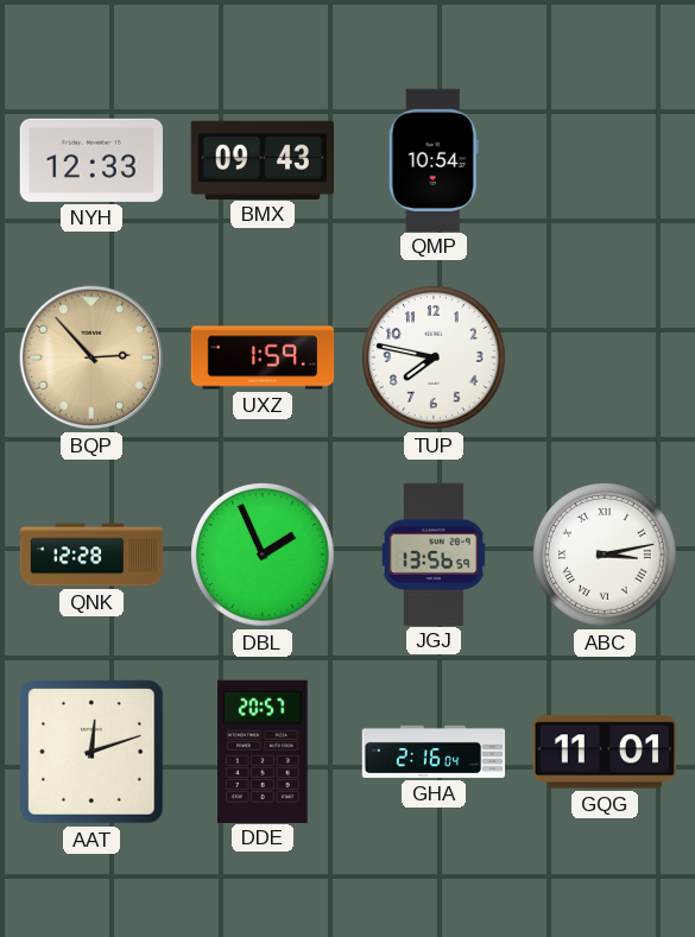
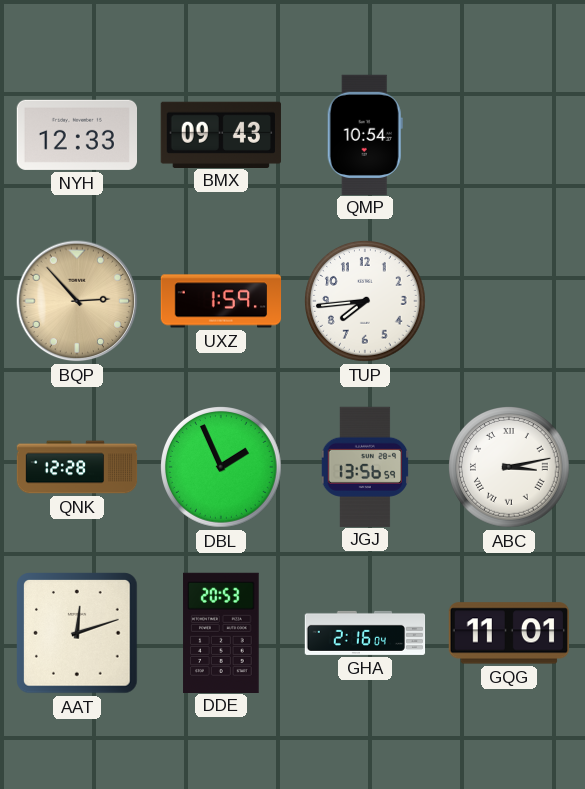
TUP: 7:47 -> 7:44
DDE: 20:57 -> 20:53
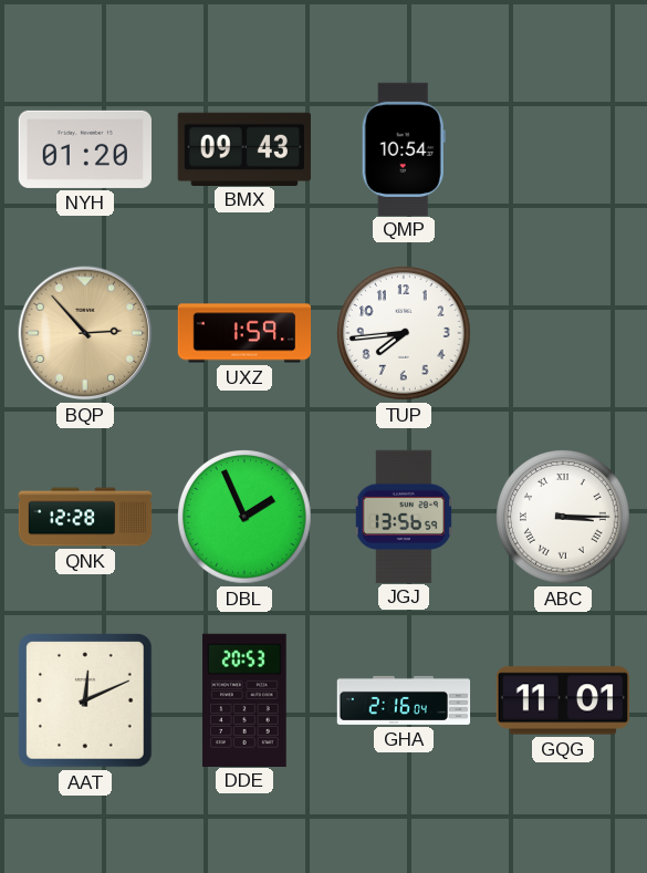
NYH: 12:33 -> 01:20
ABC: 3:13 -> 3:15
AAT: 12:12 -> 12:11
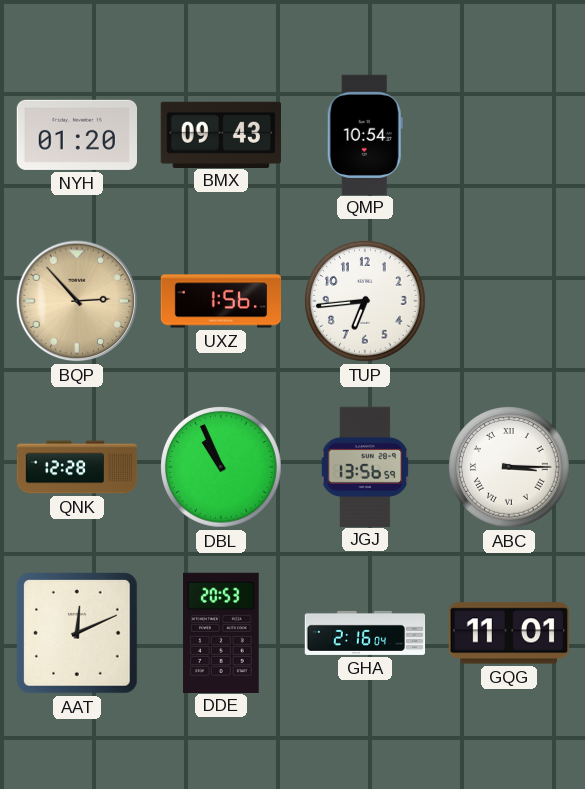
UXZ: 1:59 -> 1:56
TUP: 7:44 -> 6:44
DBL: 1:56 -> 10:56
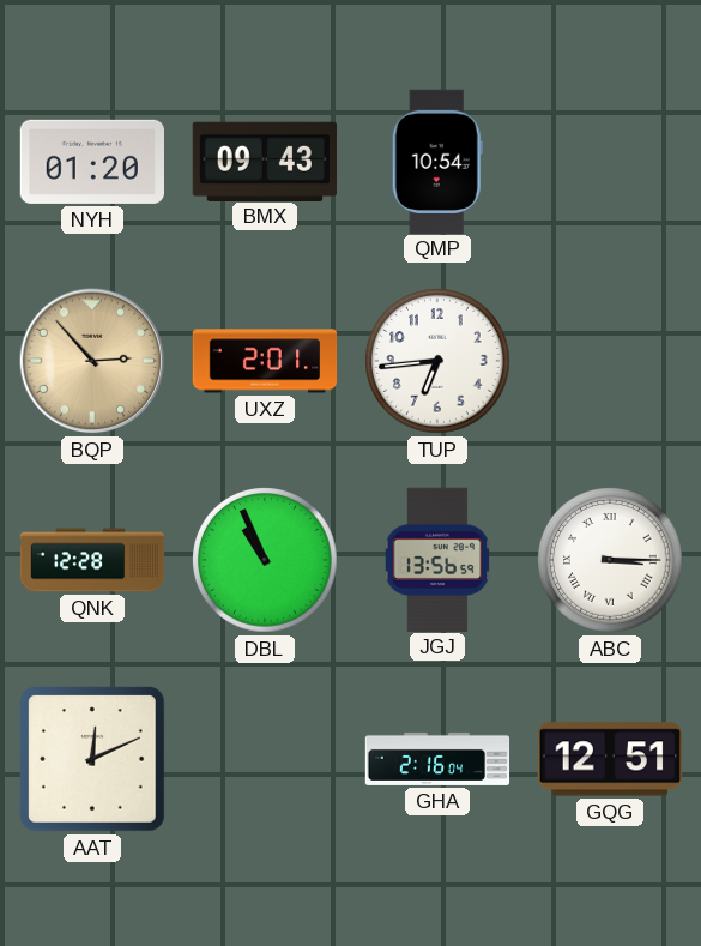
UXZ: 1:56 -> 2:01
DDE: 20:53 -> none
GQG: 11:01 -> 12:51
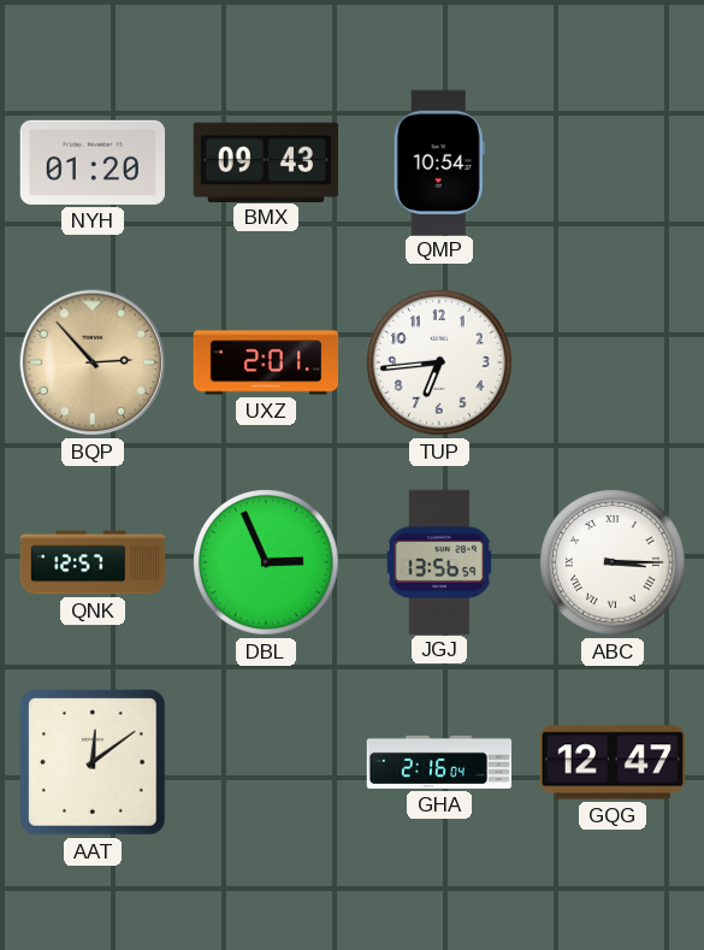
QNK: 12:28 -> 12:57
DBL: 10:56 -> 2:56
AAT: 12:11 -> 12:09
GQG: 12:51 -> 12:47
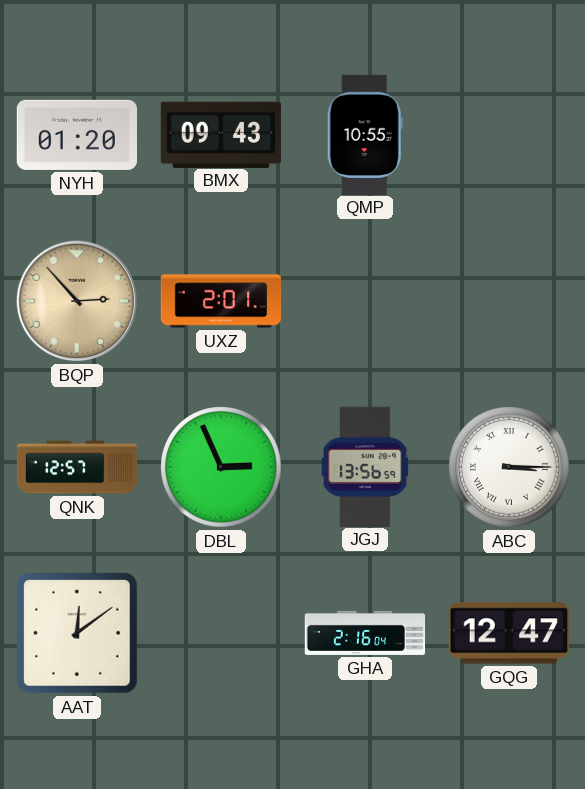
QMP: 10:54 -> 10:55
TUP: 6:44 -> none
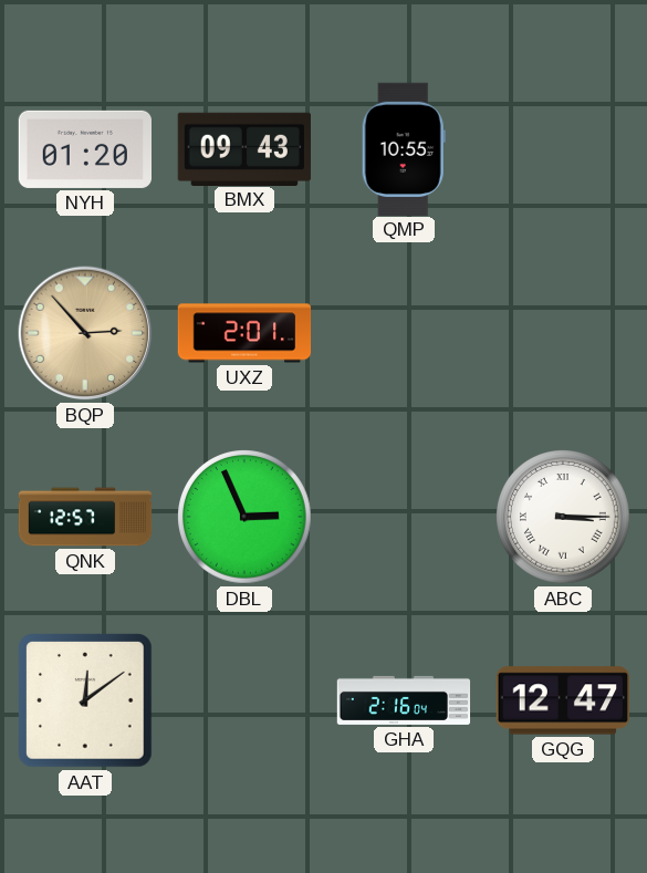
JGJ: 13:56 -> none
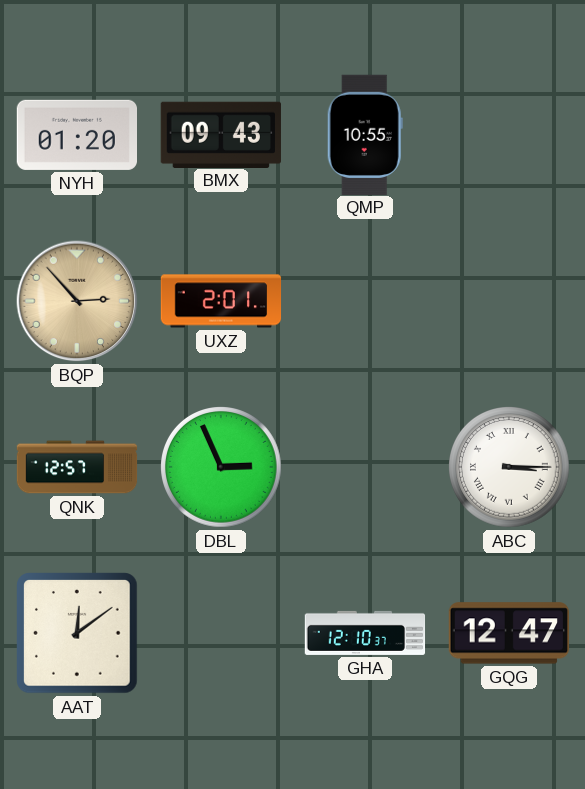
GHA: 2:16 -> 12:10
